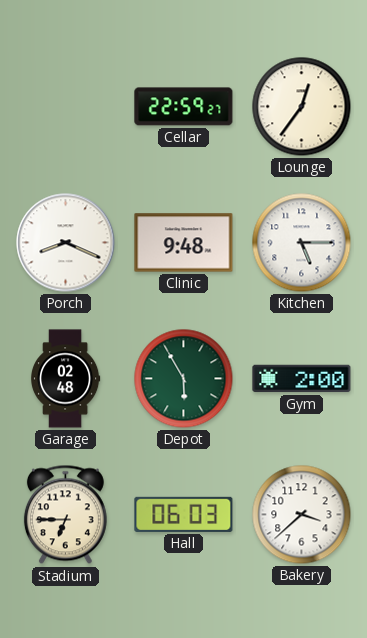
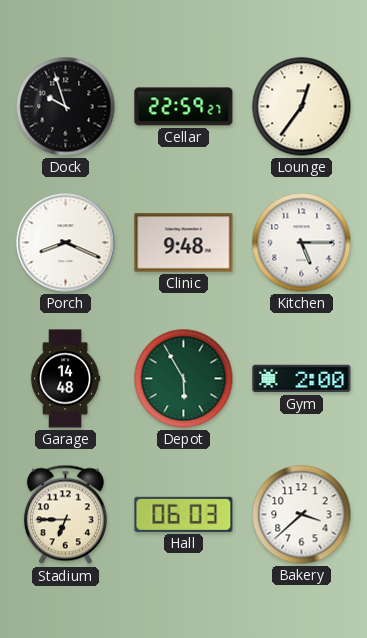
Dock: none -> 9:57
Garage: 02:48 -> 14:48
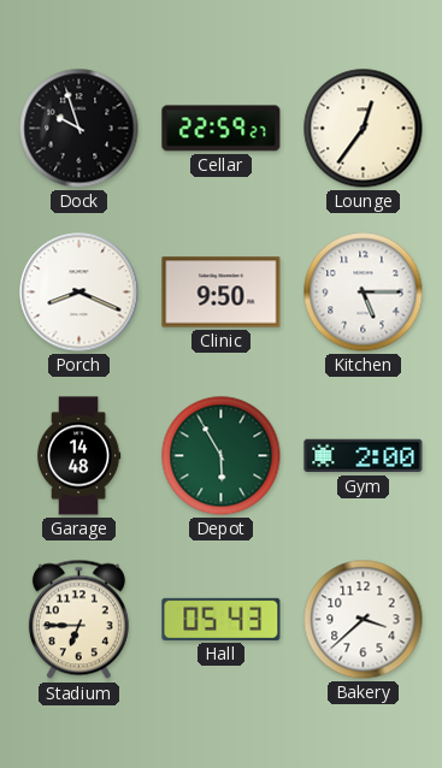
Clinic: 9:48 -> 9:50
Hall: 06:03 -> 05:43
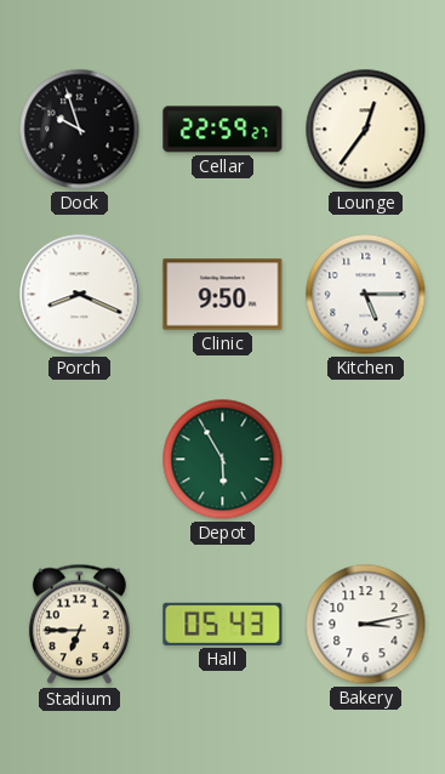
Garage: 14:48 -> none
Gym: 2:00 -> none
Bakery: 3:38 -> 3:13
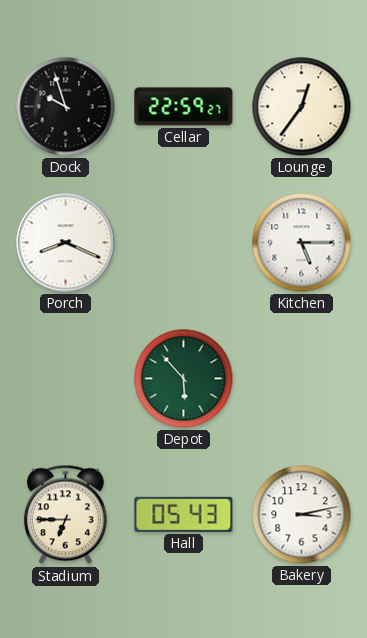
Clinic: 9:50 -> none
Depot: 5:55 -> 5:53
